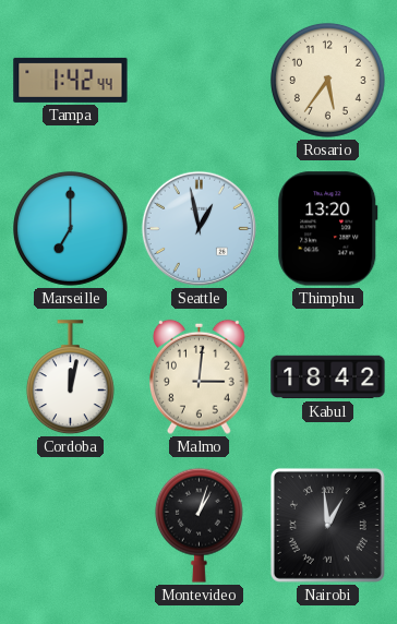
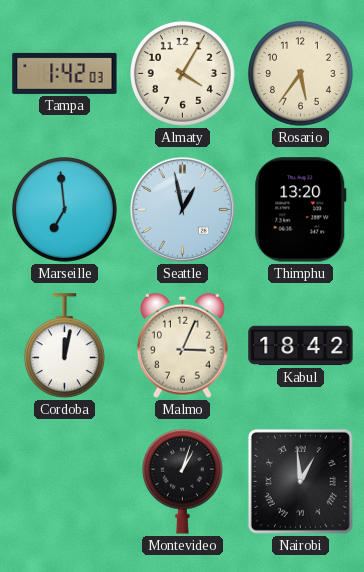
Tampa: 1:42:44 -> 1:42:03
Almaty: none -> 4:05
Marseille: 7:00 -> 6:59
Malmo: 3:01 -> 3:04
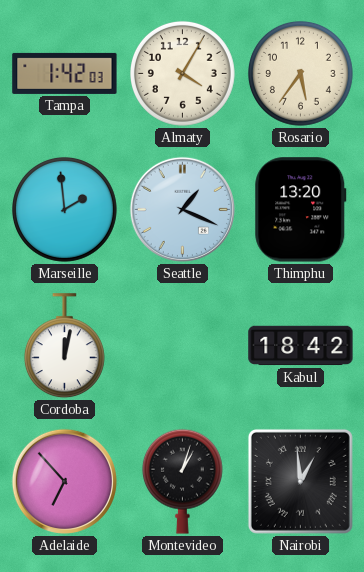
Marseille: 6:59 -> 1:59
Seattle: 12:58 -> 1:19
Malmo: 3:04 -> none
Adelaide: none -> 6:53
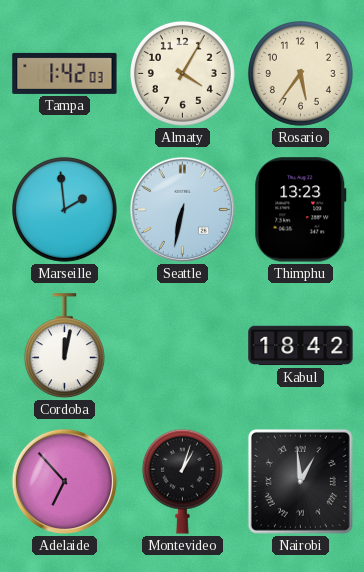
Seattle: 1:19 -> 6:32
Thimphu: 13:20 -> 13:23
